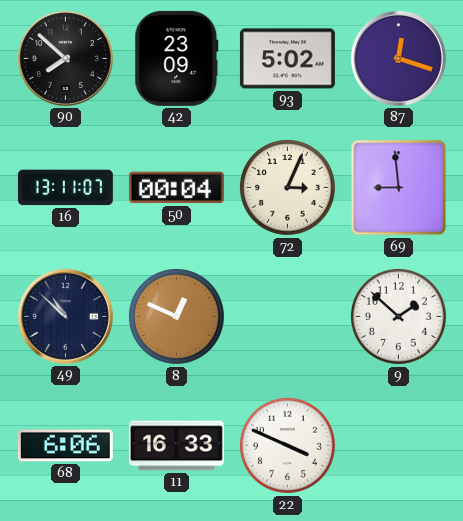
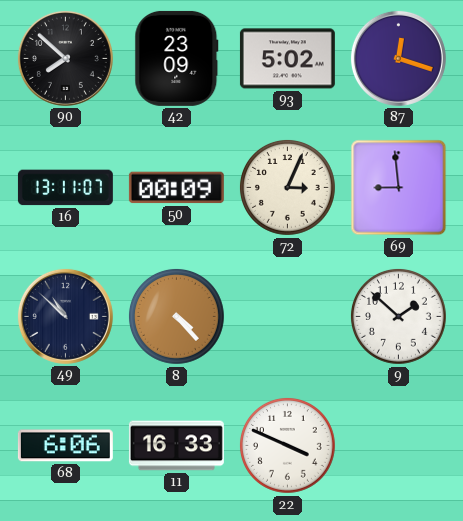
50: 00:04 -> 00:09
8: 12:49 -> 4:23
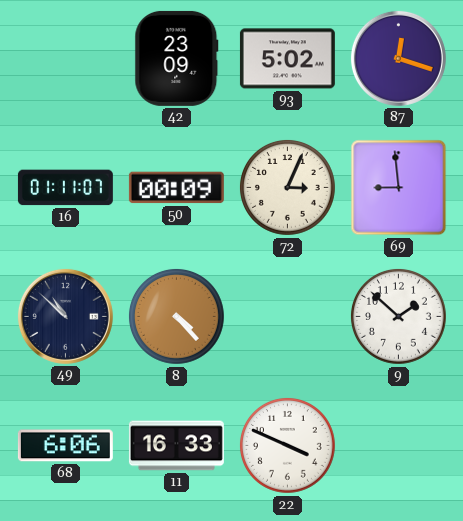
90: 7:52 -> none
16: 13:11 -> 01:11
